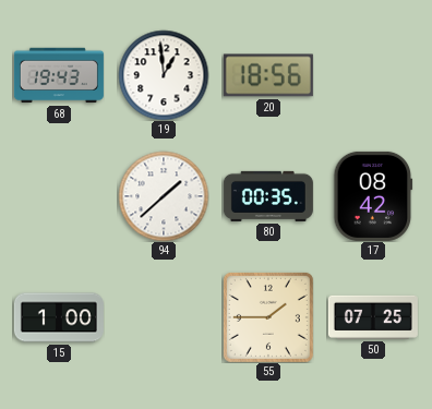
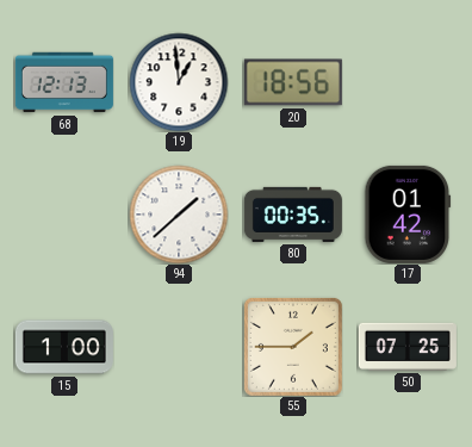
68: 19:43 -> 12:13
17: 08:42 -> 01:42
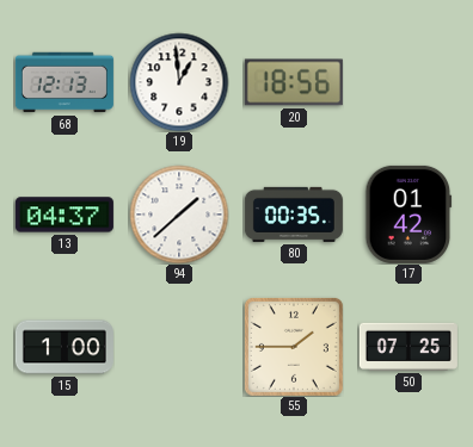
13: none -> 04:37
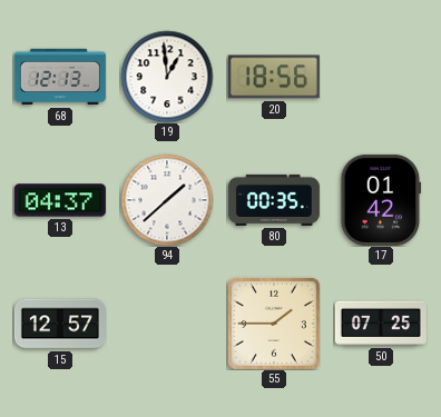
15: 1:00 -> 12:57
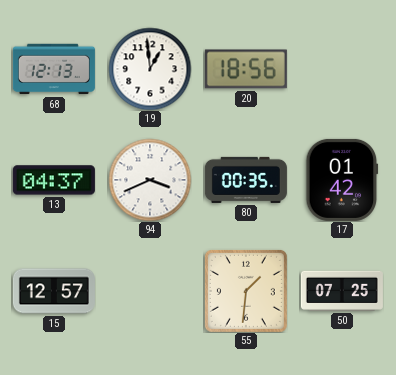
94: 1:38 -> 3:41
55: 1:45 -> 1:31
